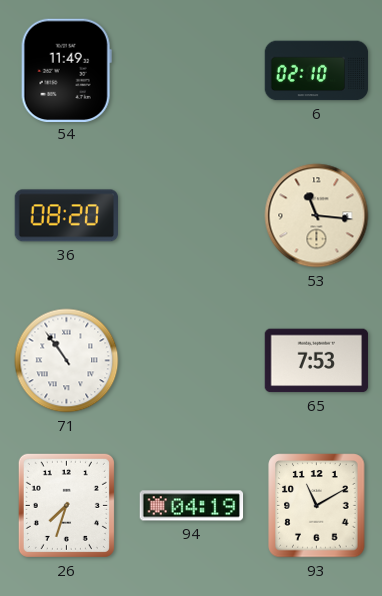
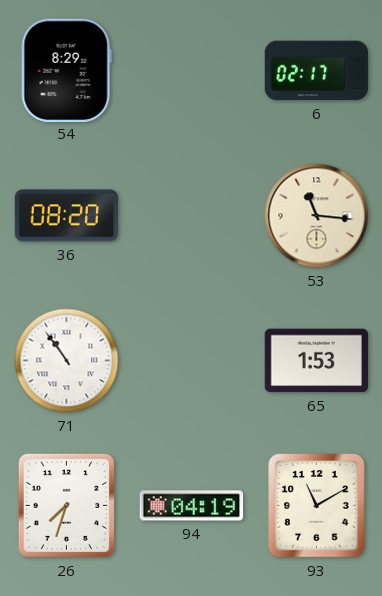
54: 11:49 -> 8:29
6: 02:10 -> 02:17
65: 7:53 -> 1:53
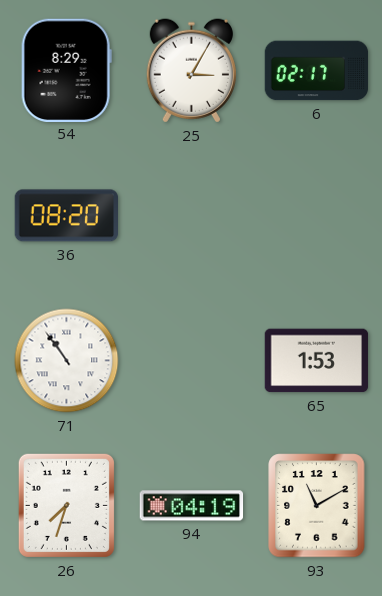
25: none -> 3:05
53: 11:16 -> none
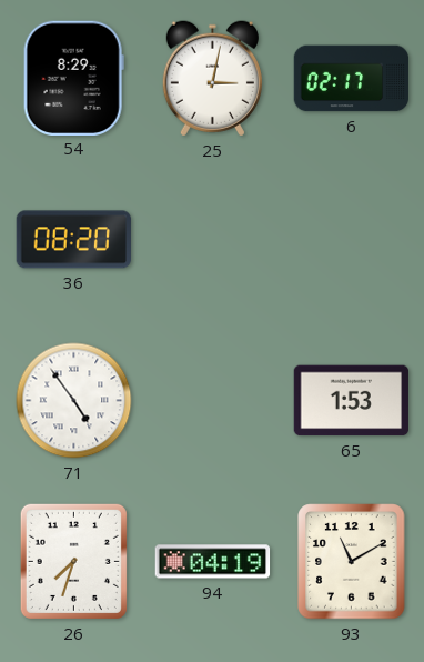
25: 3:05 -> 3:02
71: 10:54 -> 4:54
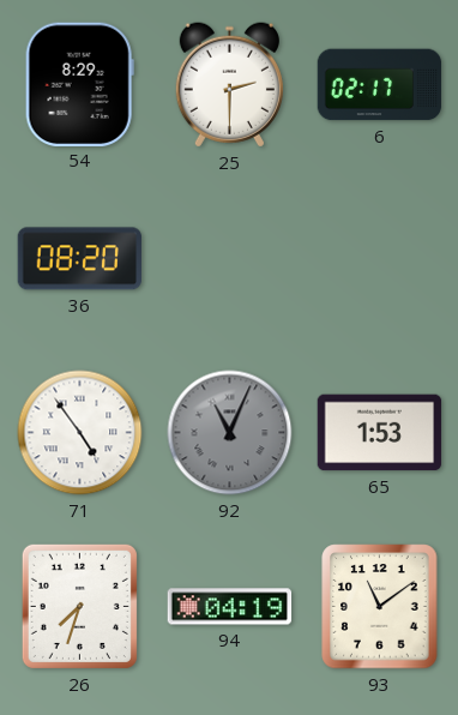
25: 3:02 -> 2:30
92: none -> 11:04
93: 11:10 -> 11:09
